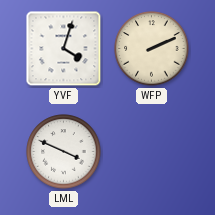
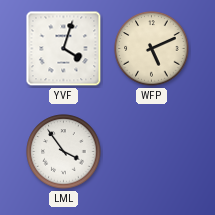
WFP: 2:11 -> 5:11
LML: 3:49 -> 3:54
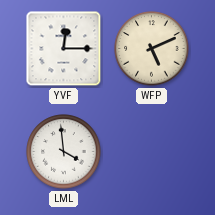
YVF: 4:03 -> 12:15
LML: 3:54 -> 3:59
